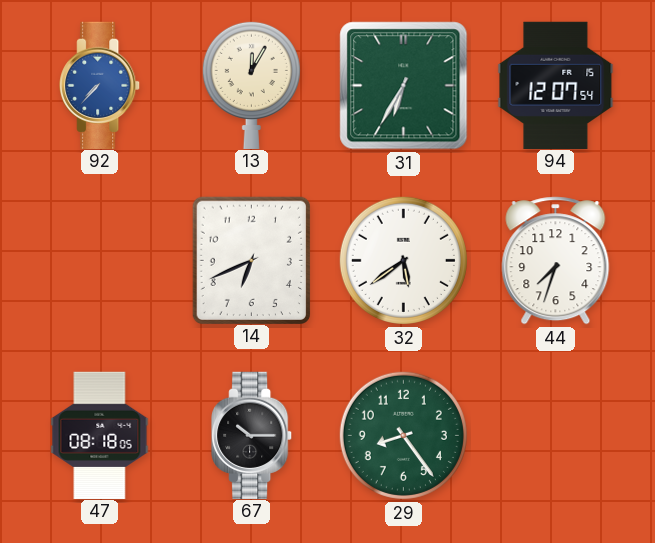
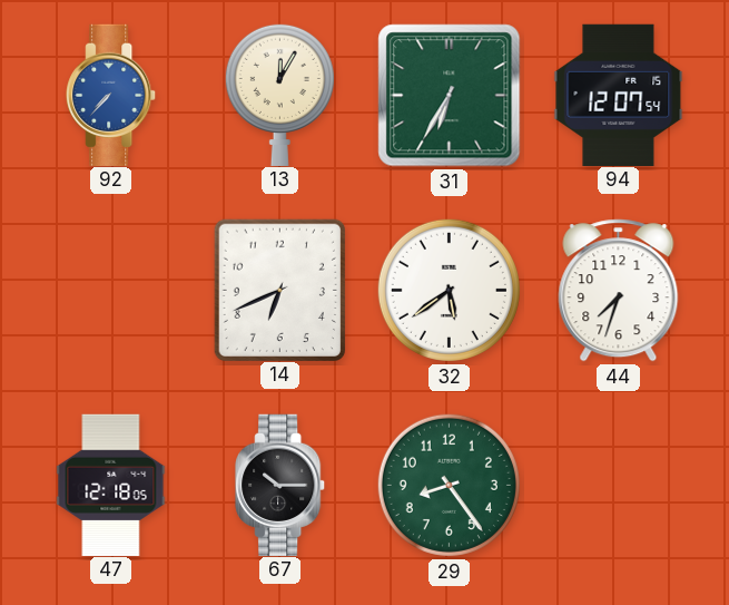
47: 08:18 -> 12:18
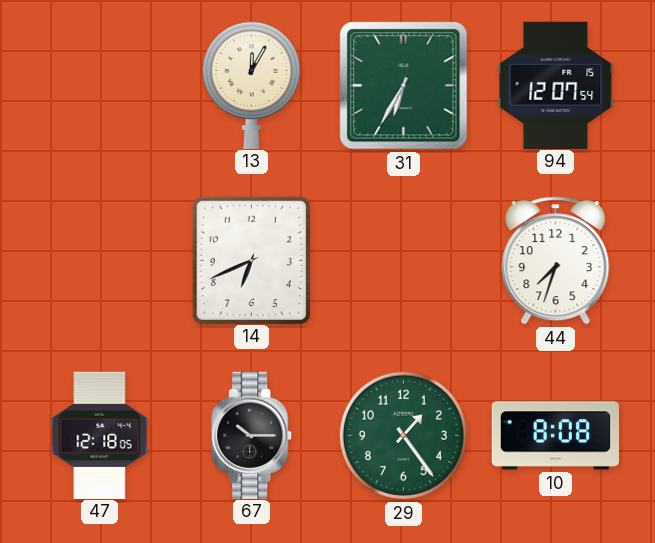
92: 7:37 -> none
32: 5:39 -> none
29: 8:24 -> 1:24
10: none -> 8:08
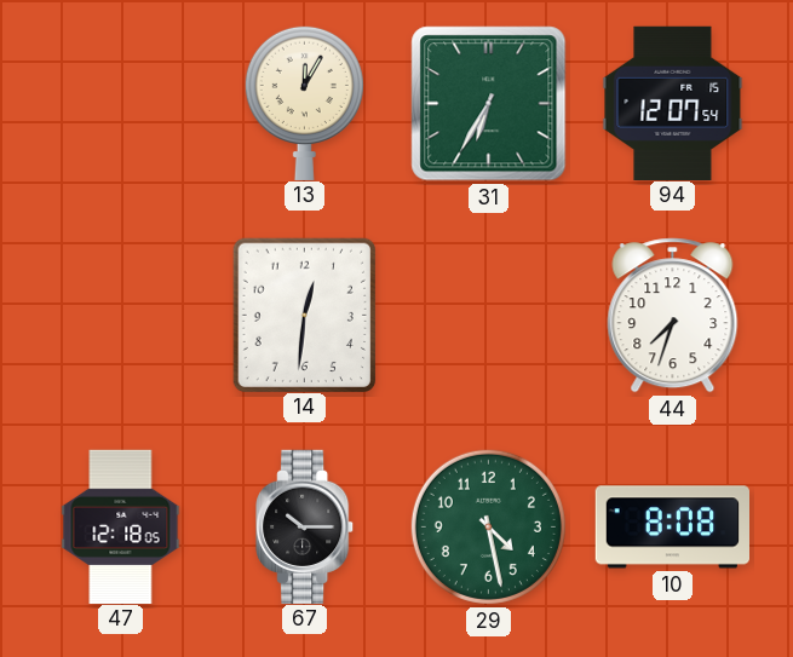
14: 6:41 -> 12:31
29: 1:24 -> 4:28
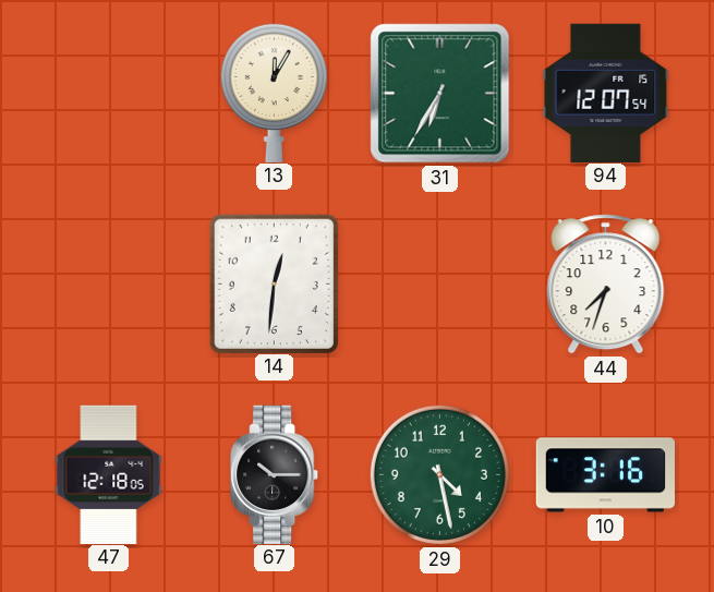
10: 8:08 -> 3:16
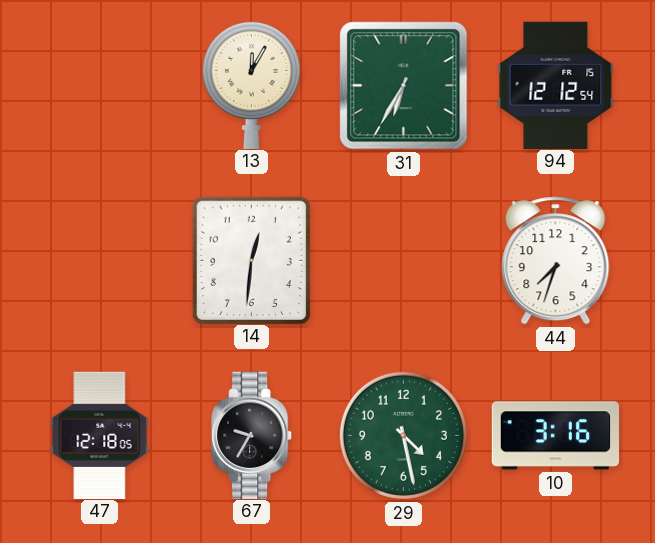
94: 12:07 -> 12:12
67: 10:15 -> 9:35
